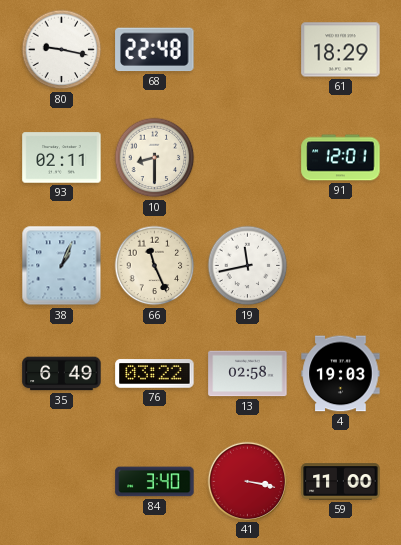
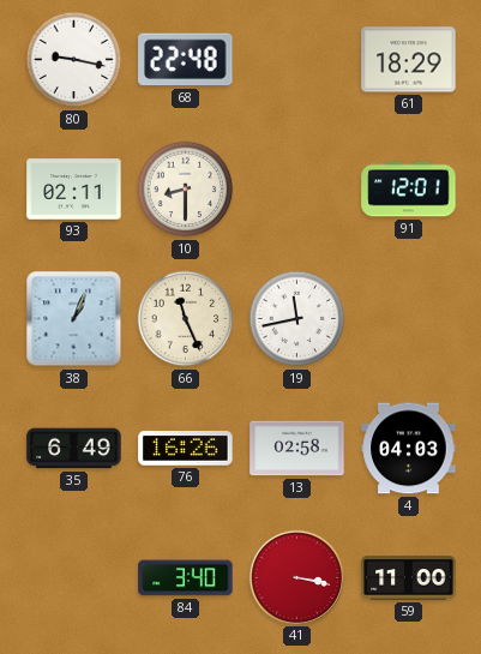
76: 03:22 -> 16:26
4: 19:03 -> 04:03
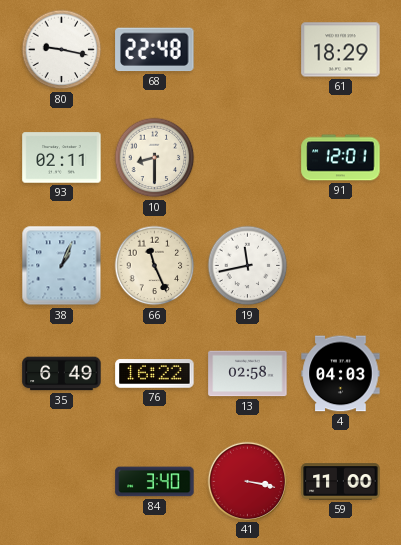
76: 16:26 -> 16:22
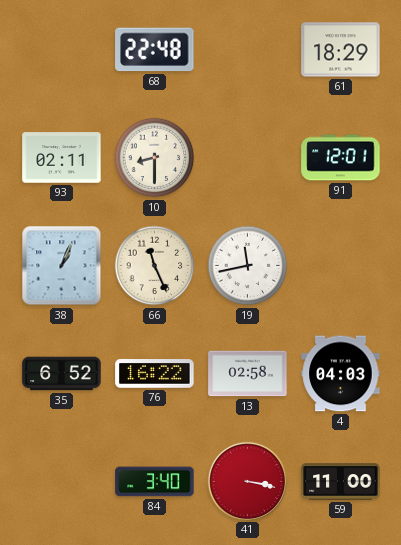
80: 9:17 -> none
35: 6:49 -> 6:52
